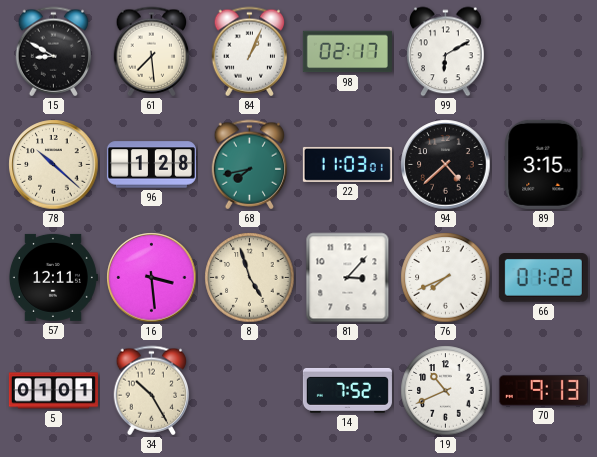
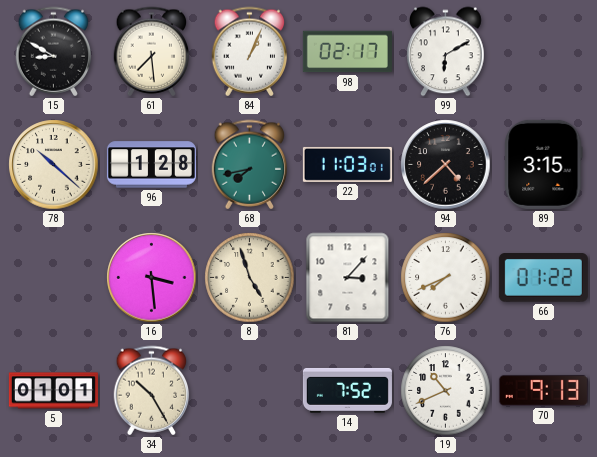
57: 12:11 -> none
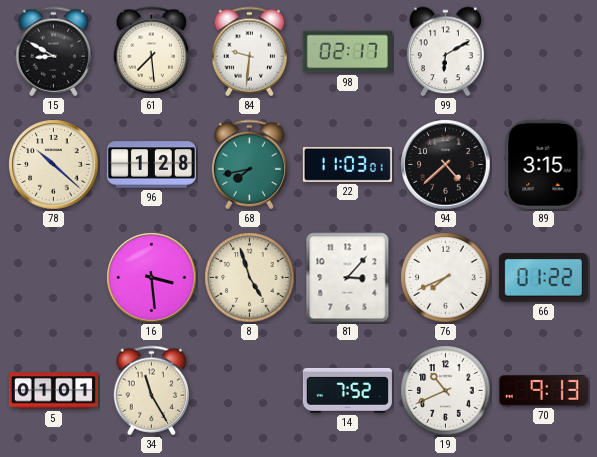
84: 1:04 -> 9:31
34: 10:25 -> 11:25
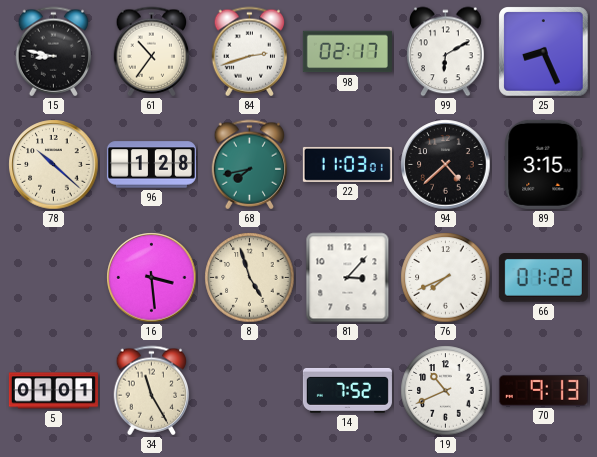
15: 8:50 -> 8:47
61: 7:29 -> 10:36
84: 9:31 -> 2:42
25: none -> 8:26
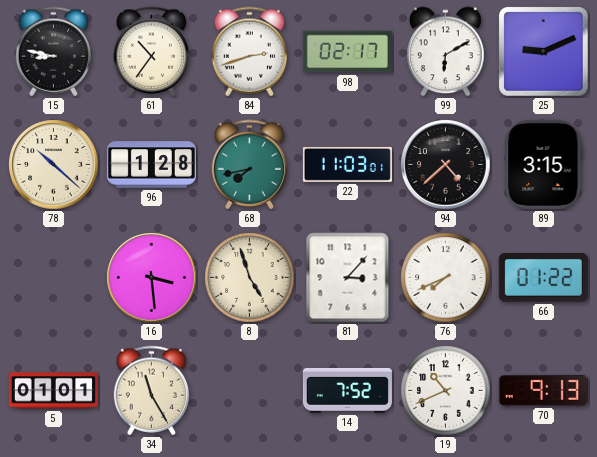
25: 8:26 -> 9:11
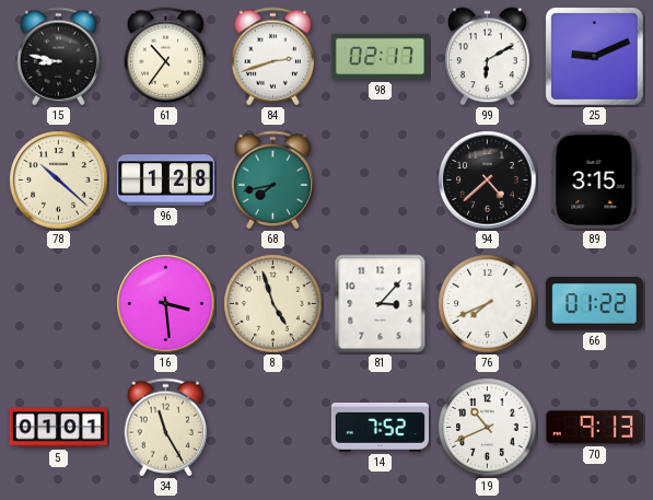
22: 11:03 -> none
